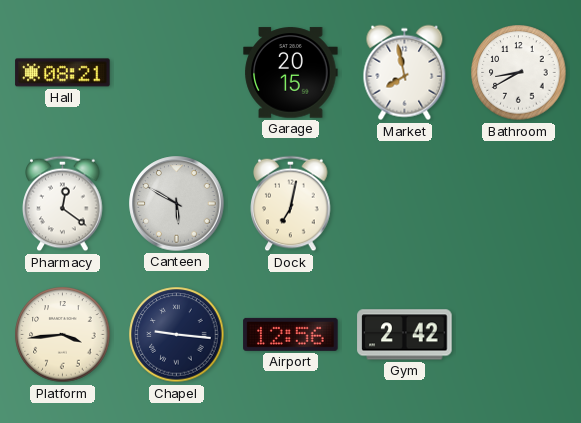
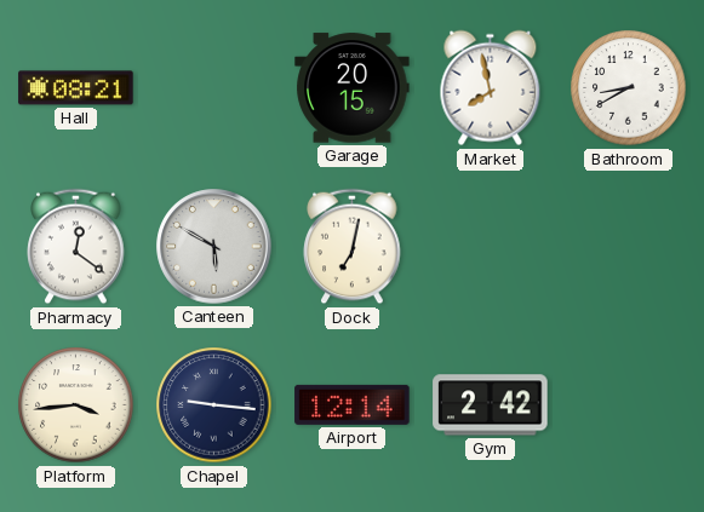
Airport: 12:56 -> 12:14
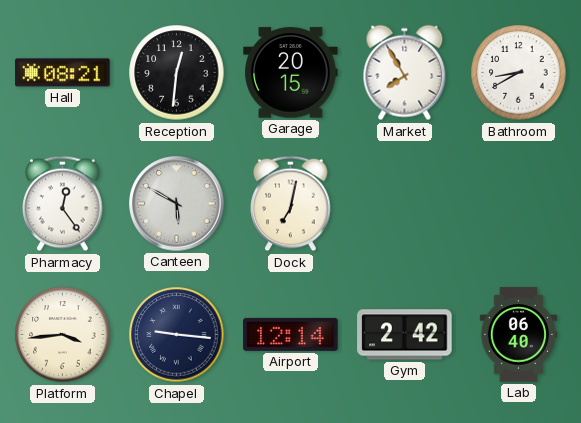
Reception: none -> 12:31
Market: 7:58 -> 7:55
Pharmacy: 12:21 -> 12:24
Lab: none -> 06:40
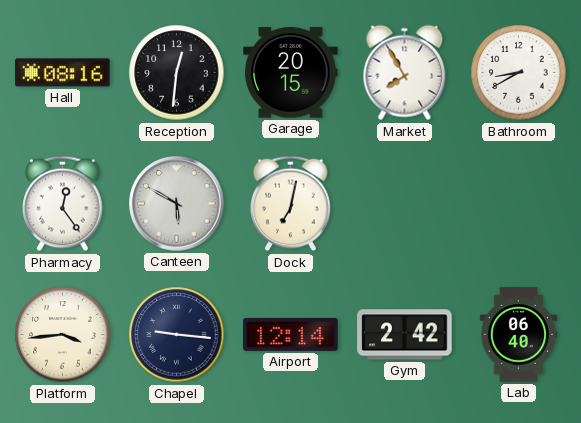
Hall: 08:21 -> 08:16
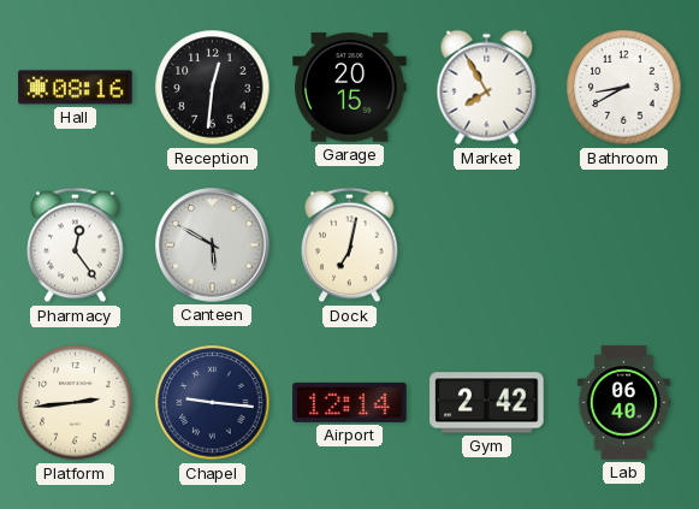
Platform: 3:44 -> 2:44
